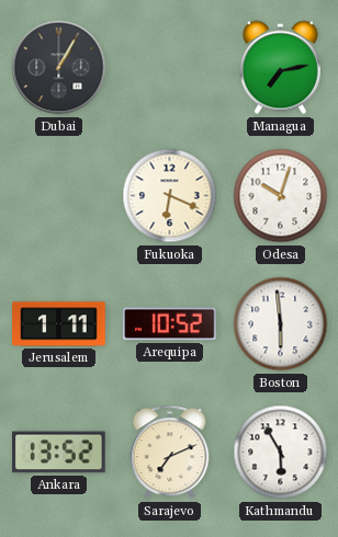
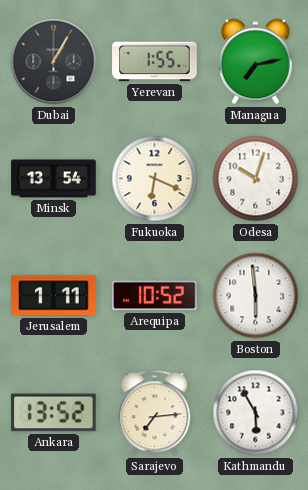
Yerevan: none -> 1:55
Minsk: none -> 13:54
Sarajevo: 7:11 -> 7:14
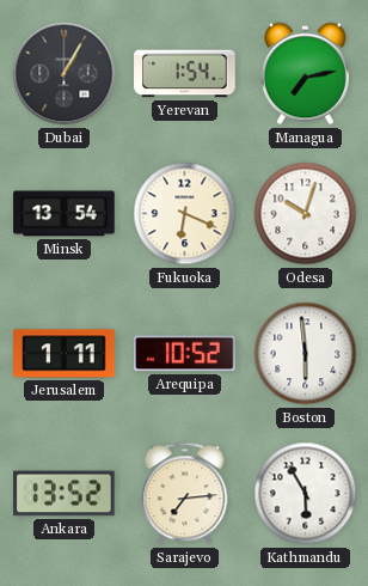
Yerevan: 1:55 -> 1:54
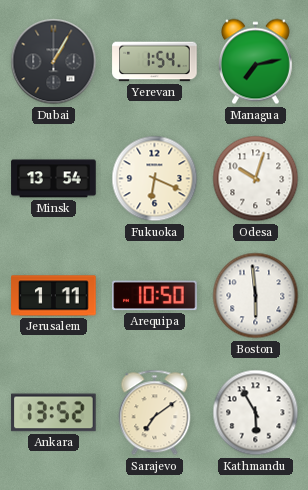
Arequipa: 10:52 -> 10:50
Sarajevo: 7:14 -> 7:09
